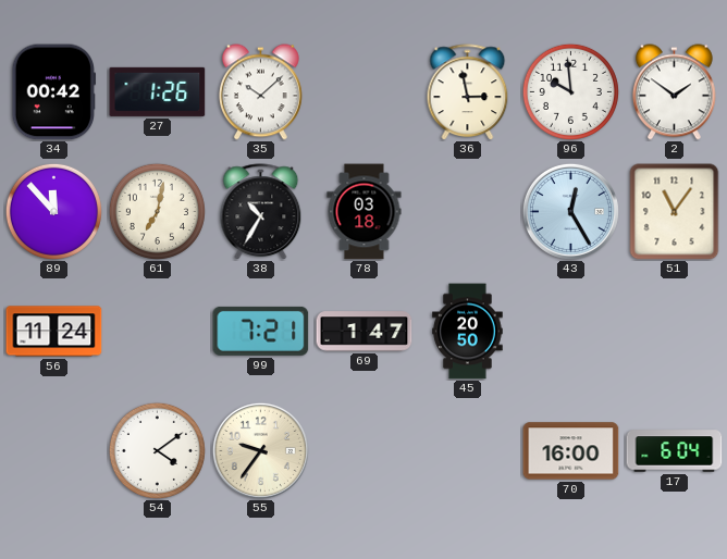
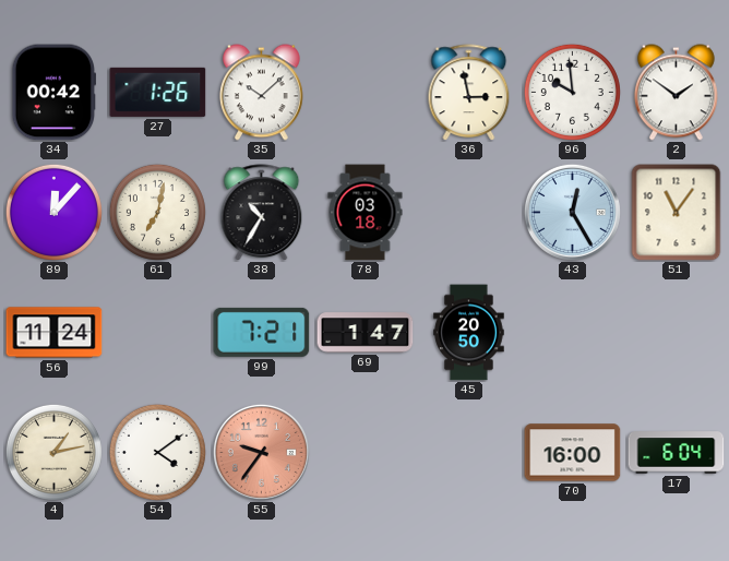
89: 11:53 -> 12:07
4: none -> 1:13
55 dial: cream -> salmon
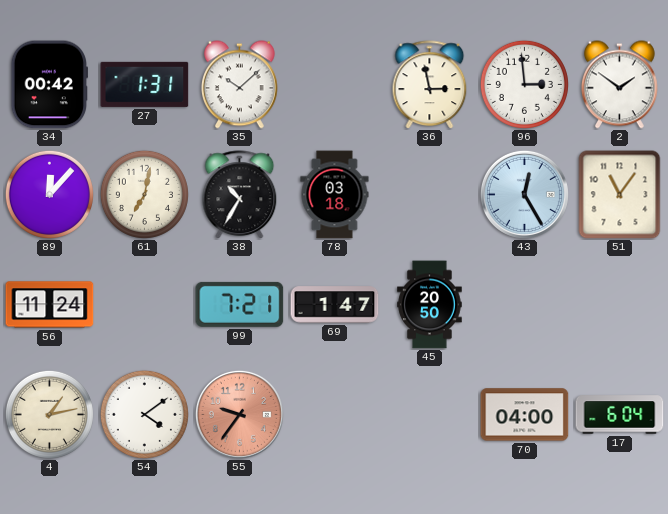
27: 1:26 -> 1:31
96: 9:59 -> 2:59
70: 16:00 -> 04:00
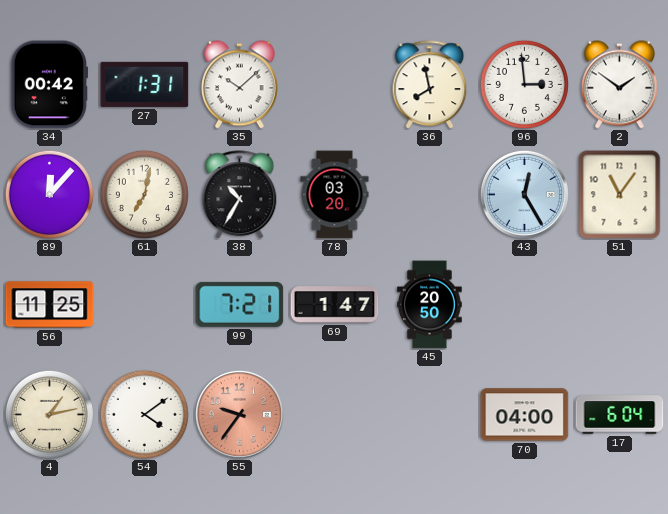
36: 2:58 -> 7:58
78: 03:18 -> 03:20
56: 11:24 -> 11:25
